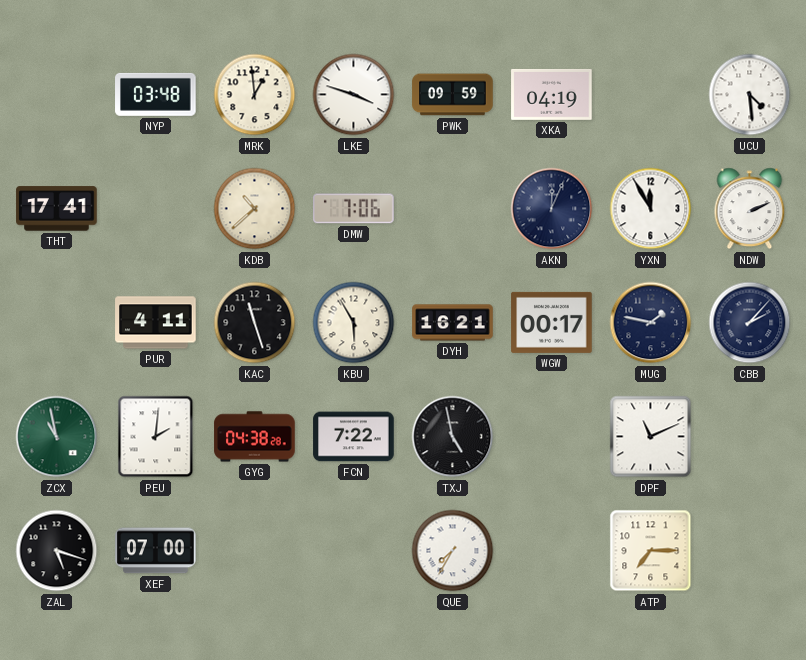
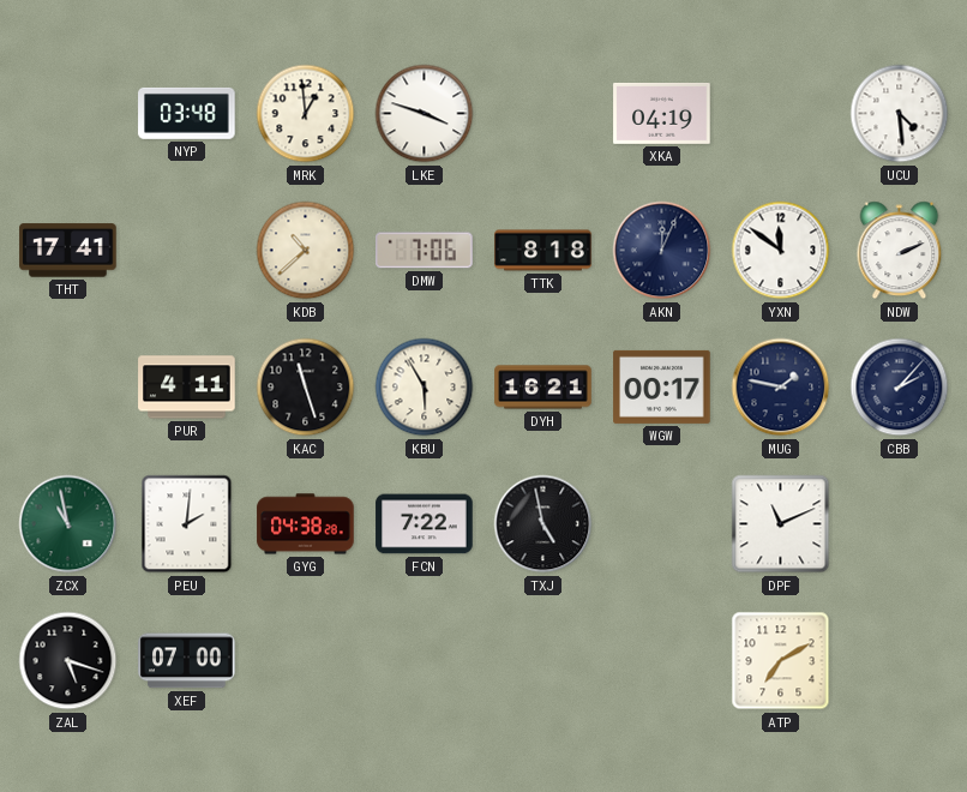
PWK: 09:59 -> none
TTK: none -> 8:18
YXN: 11:55 -> 11:51
QUE: 7:35 -> none
ATP: 7:15 -> 7:10
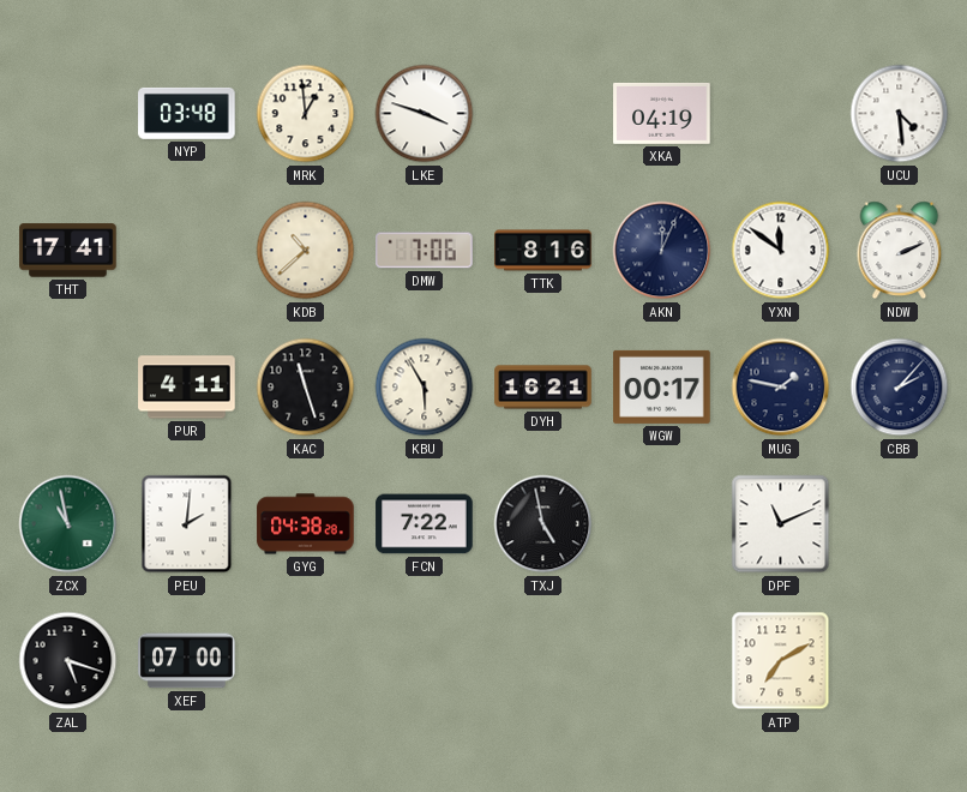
TTK: 8:18 -> 8:16
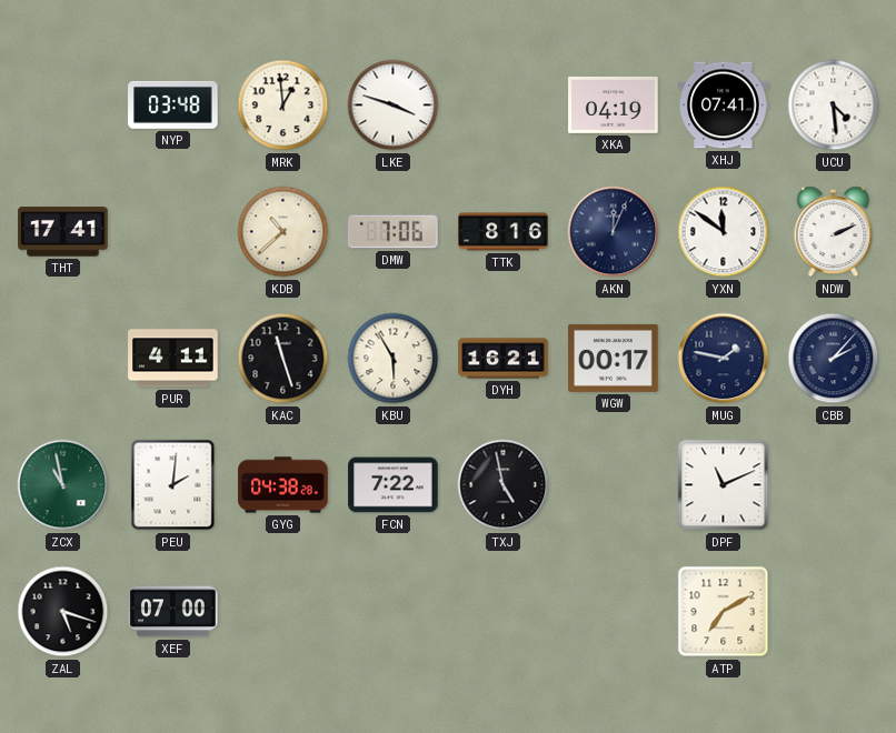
XHJ: none -> 07:41
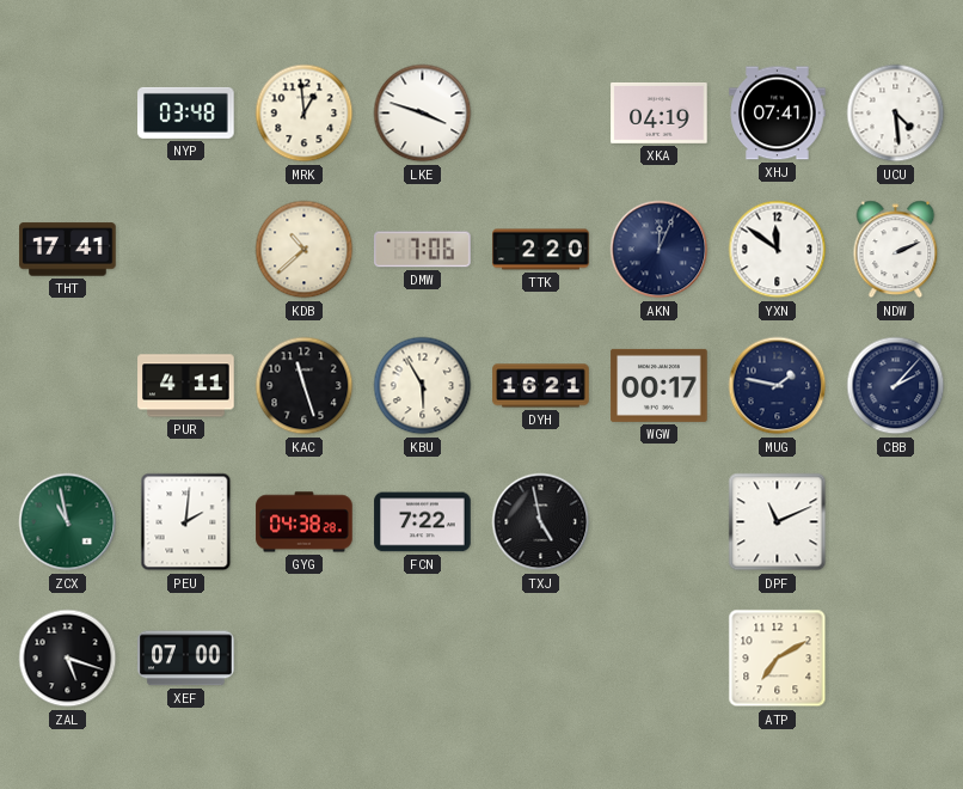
TTK: 8:16 -> 2:20
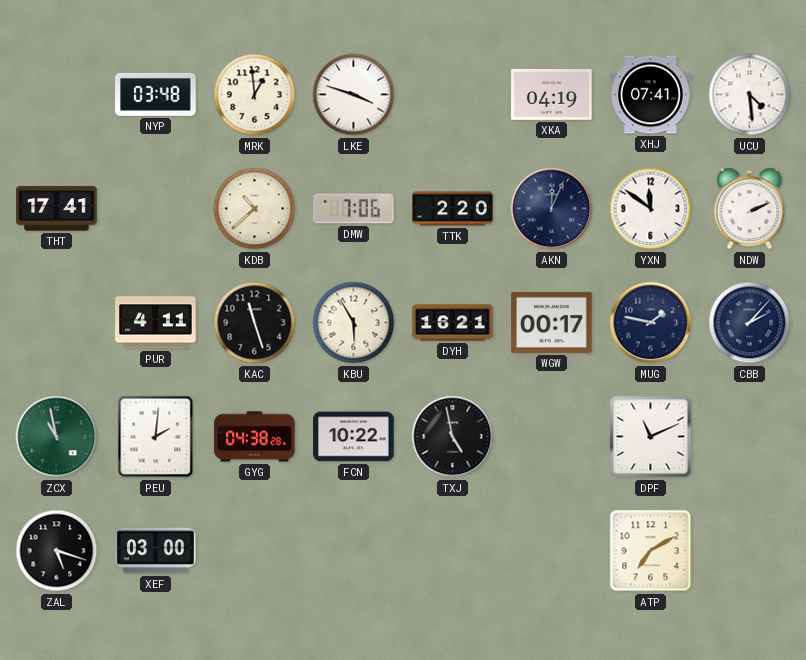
FCN: 7:22 -> 10:22
XEF: 07:00 -> 03:00
